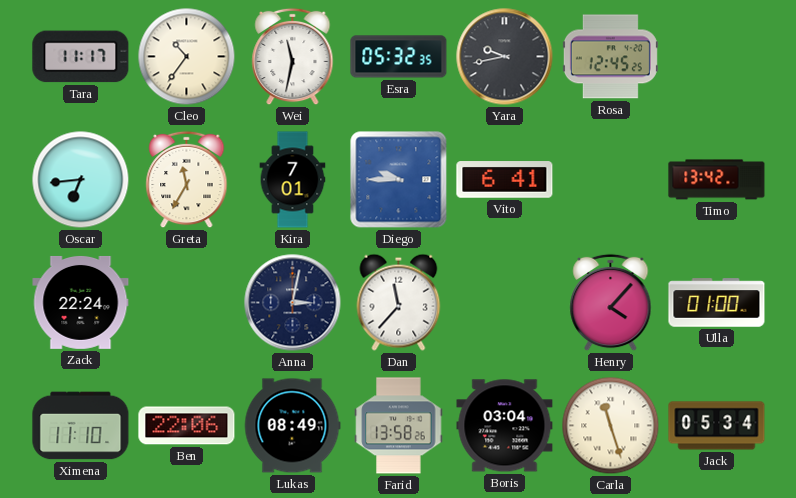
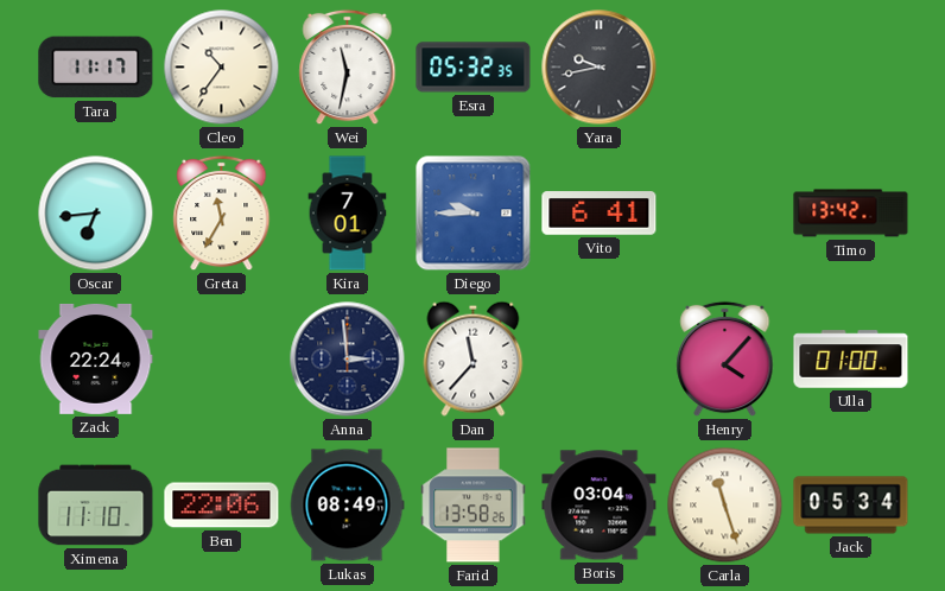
Rosa: 12:45 -> none
Anna: 3:02 -> 2:59
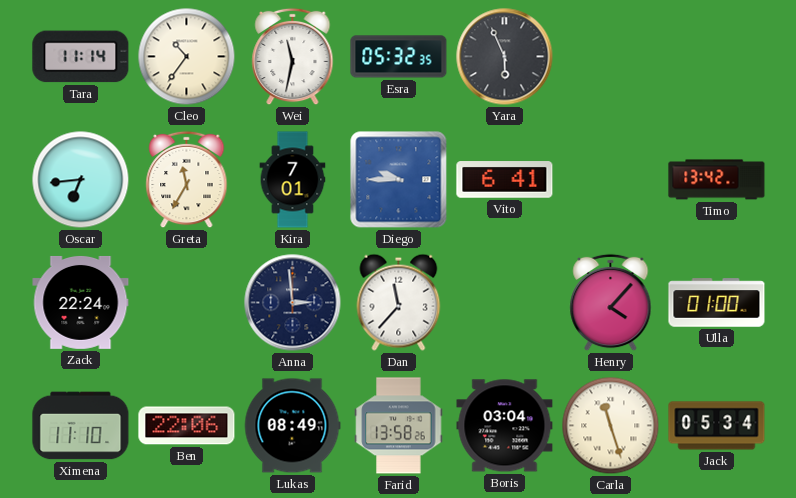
Tara: 11:17 -> 11:14
Yara: 9:43 -> 5:56
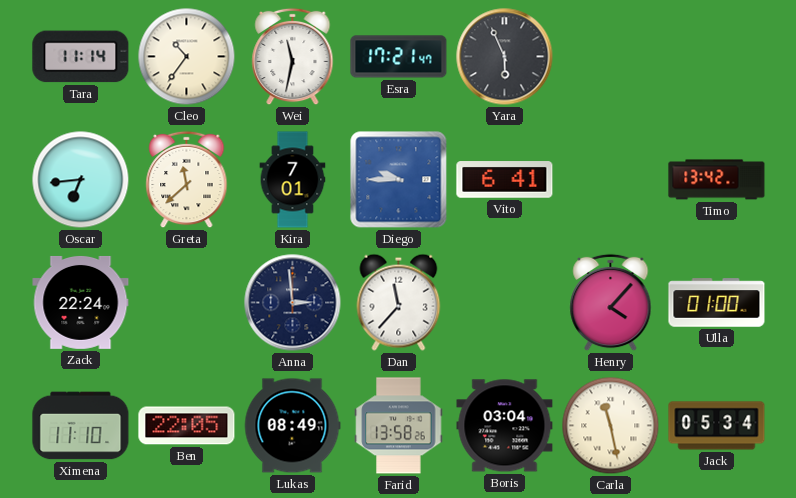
Esra: 05:32 -> 17:21
Greta: 11:35 -> 11:38
Ben: 22:06 -> 22:05
Carla: 11:27 -> 11:28
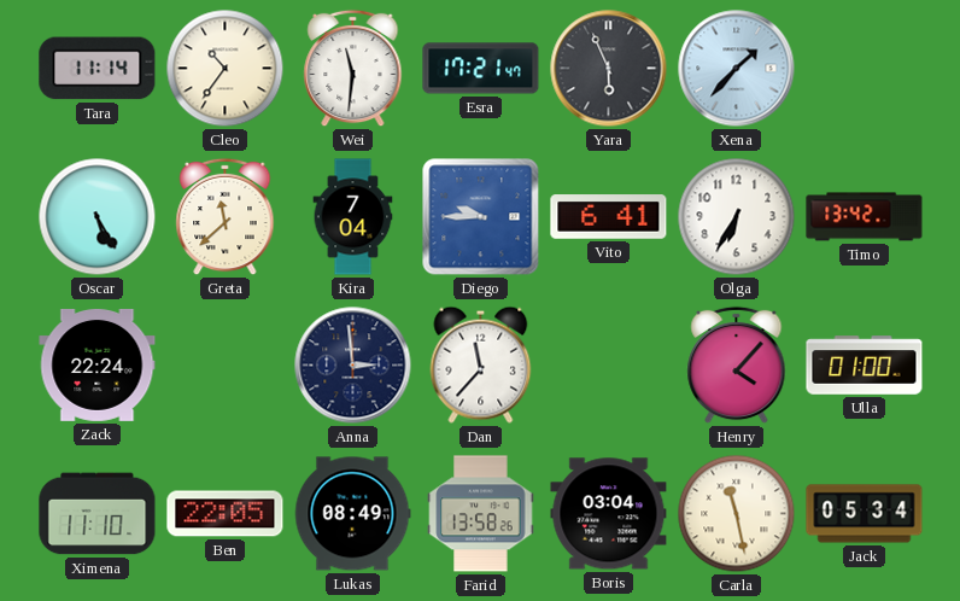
Wei: 11:32 -> 11:31
Xena: none -> 1:37
Oscar: 6:44 -> 5:25
Kira: 7:01 -> 7:04
Olga: none -> 6:35
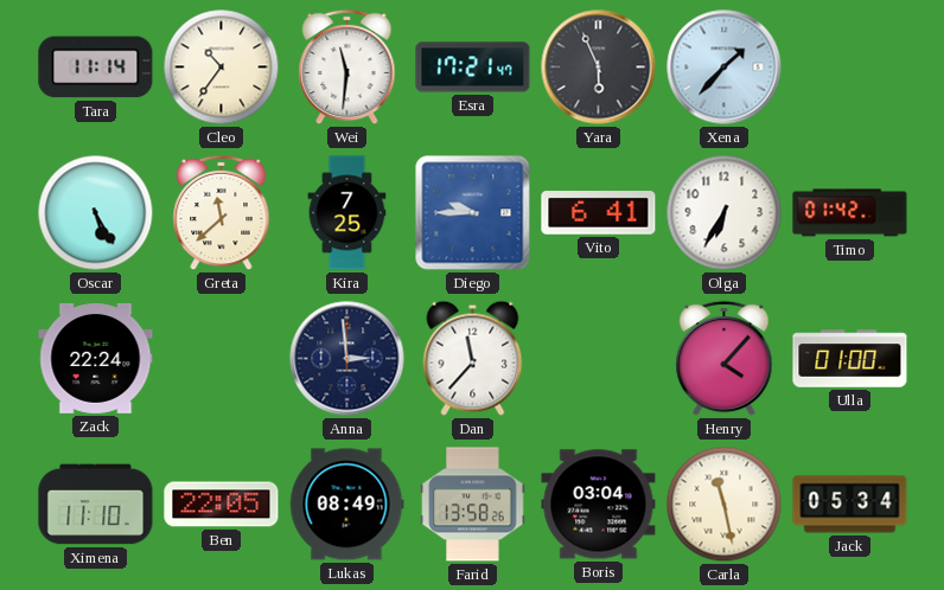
Kira: 7:04 -> 7:25
Timo: 13:42 -> 01:42
